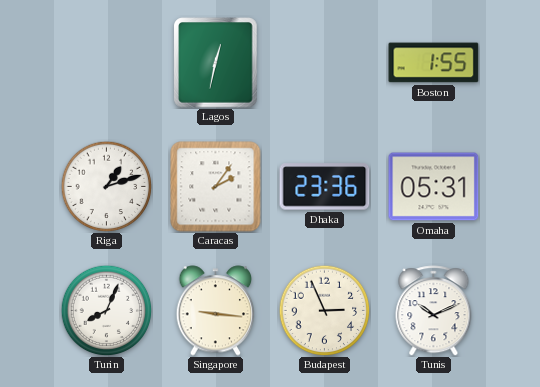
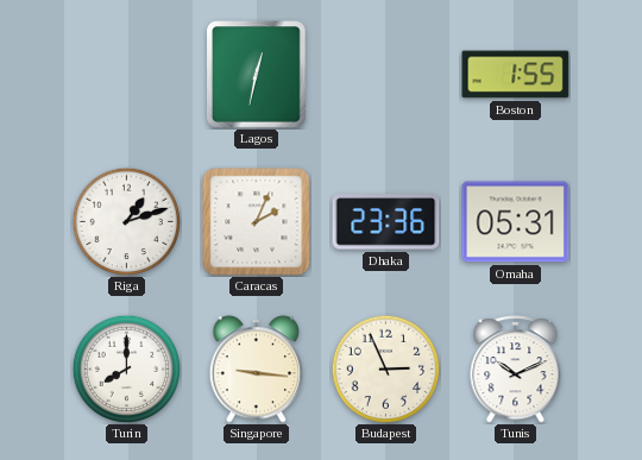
Caracas: 2:06 -> 2:04
Turin: 8:04 -> 8:00
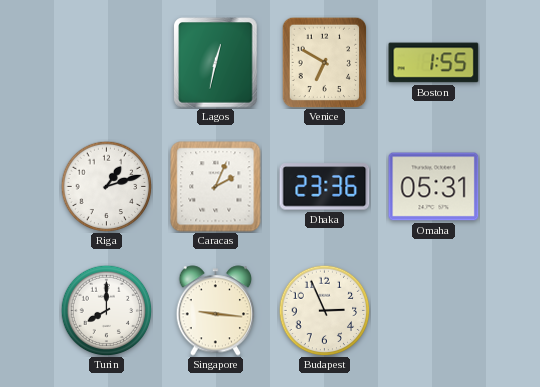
Venice: none -> 6:50
Tunis: 10:11 -> none
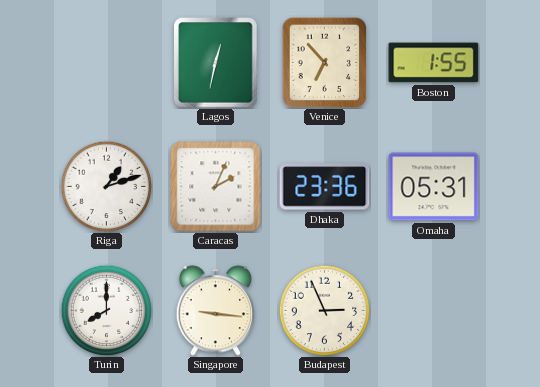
Venice: 6:50 -> 6:53
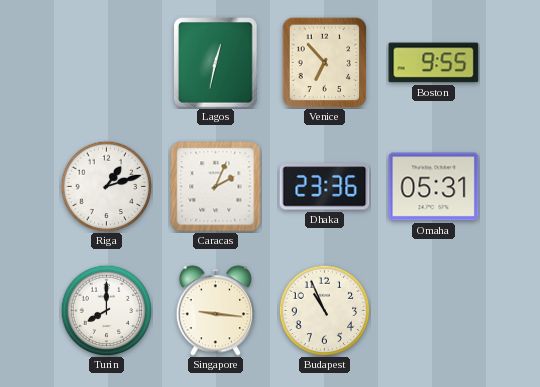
Boston: 1:55 -> 9:55
Budapest: 2:56 -> 10:56
